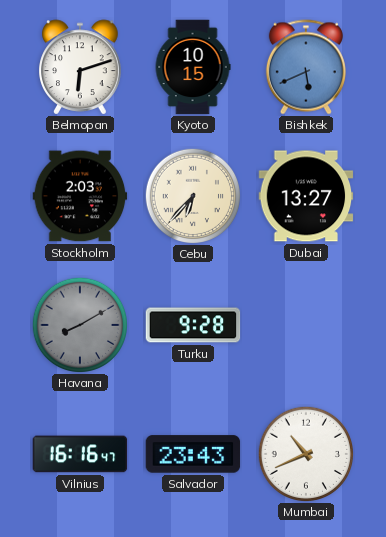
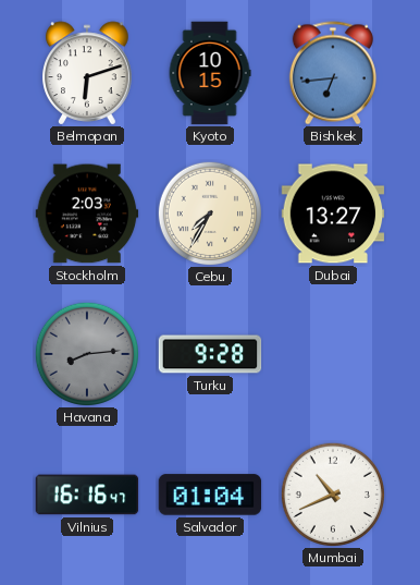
Bishkek: 5:41 -> 6:44
Cebu: 6:37 -> 7:35
Havana: 8:10 -> 8:14
Salvador: 23:43 -> 01:04
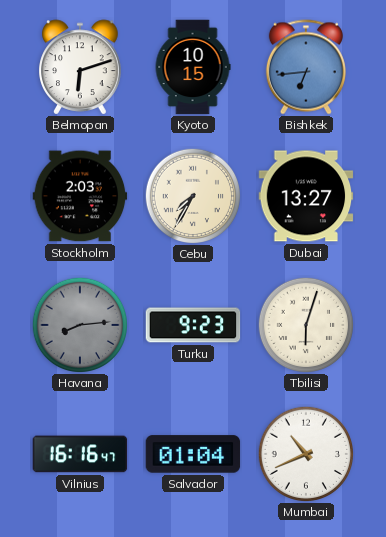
Turku: 9:28 -> 9:23
Tbilisi: none -> 6:03
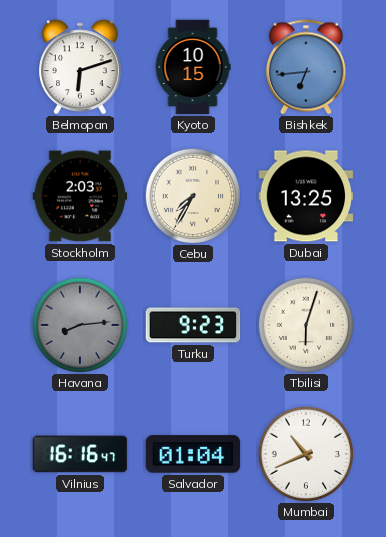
Dubai: 13:27 -> 13:25
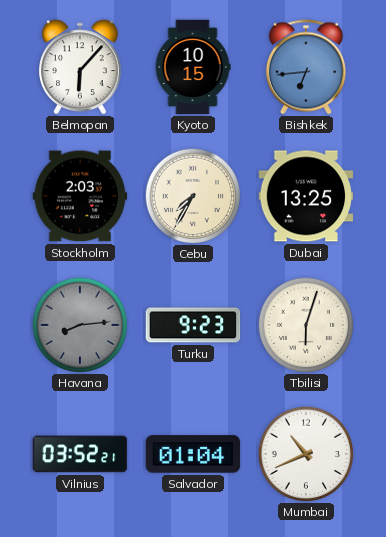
Belmopan: 6:12 -> 6:07
Vilnius: 16:16 -> 03:52
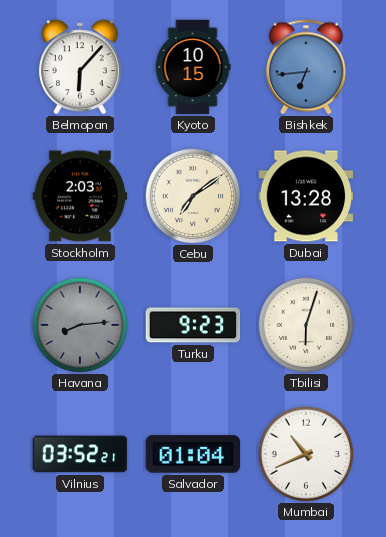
Cebu: 7:35 -> 7:09
Dubai: 13:25 -> 13:28
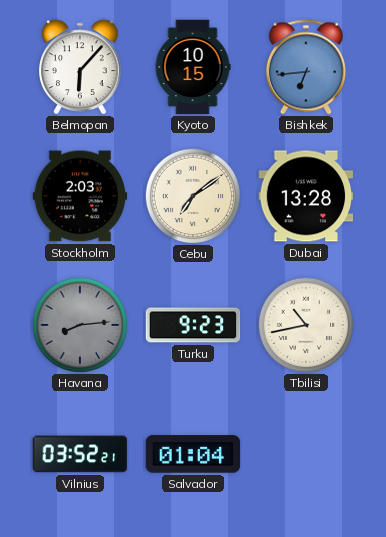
Tbilisi: 6:03 -> 10:43
Mumbai: 10:41 -> none
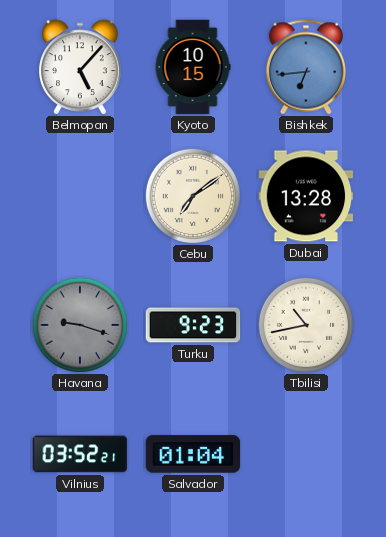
Belmopan: 6:07 -> 5:07
Stockholm: 2:03 -> none
Havana: 8:14 -> 9:18
